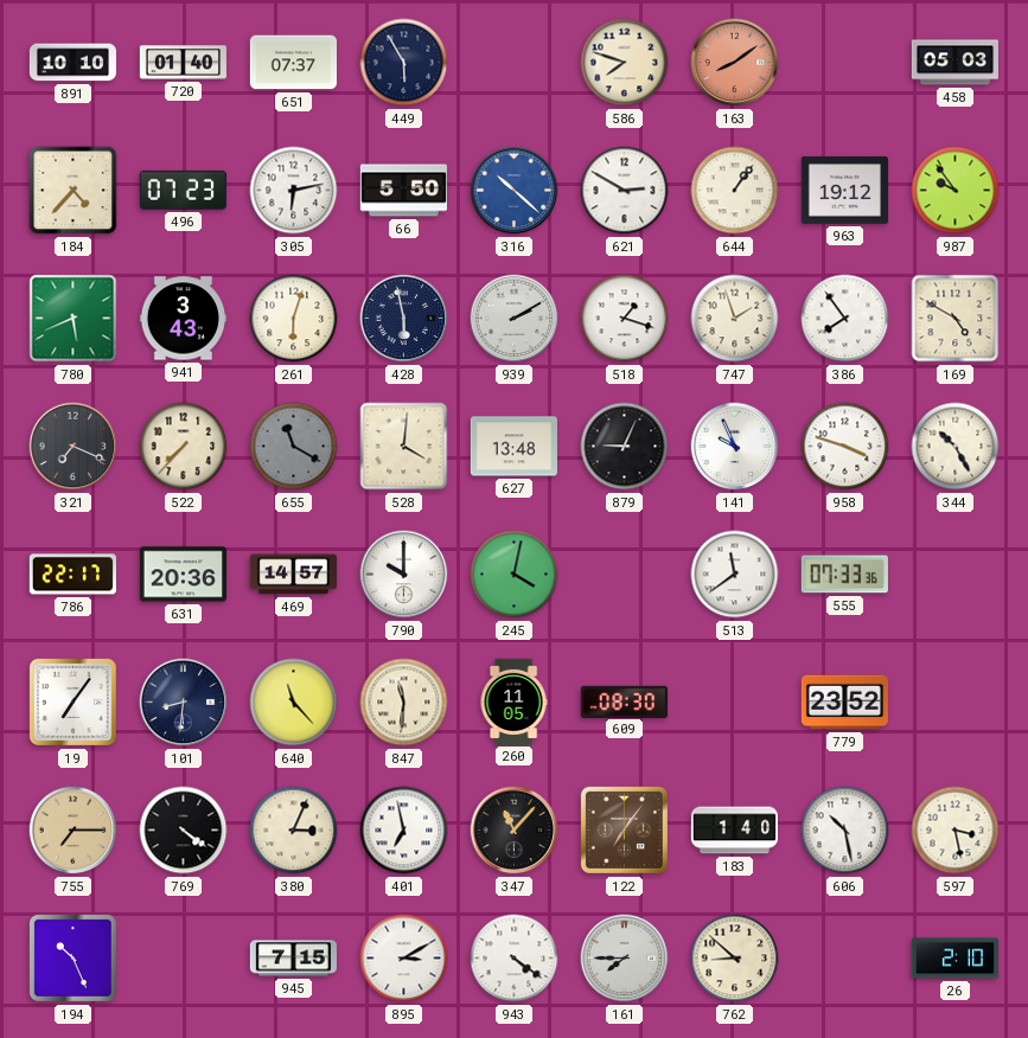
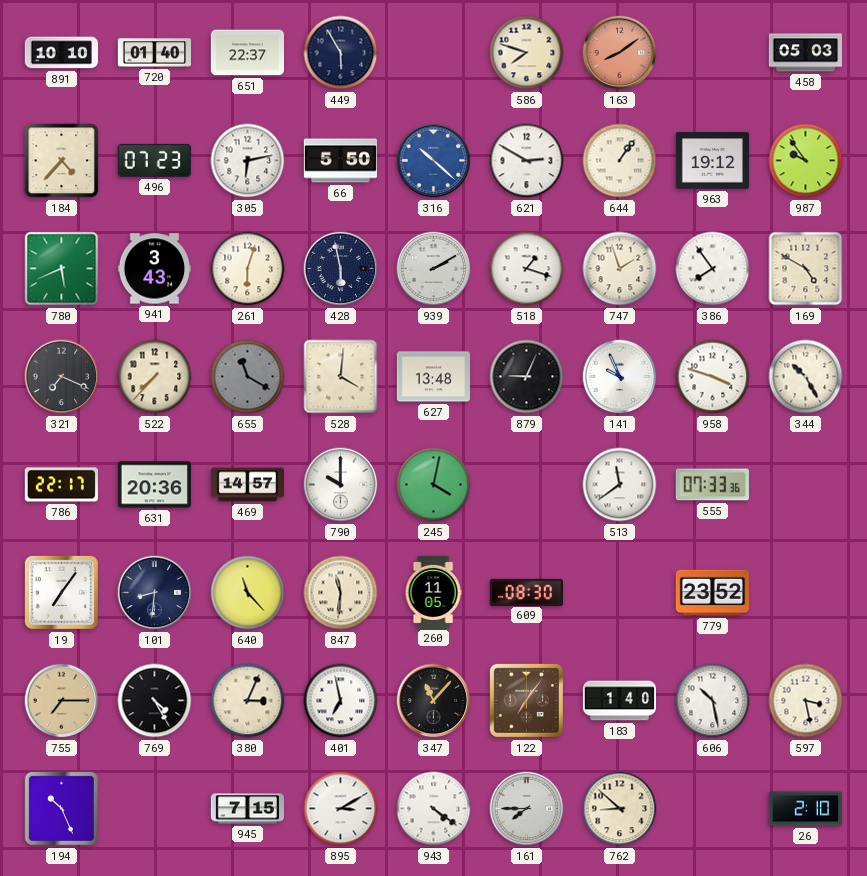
651: 07:37 -> 22:37
769: 4:21 -> 4:25
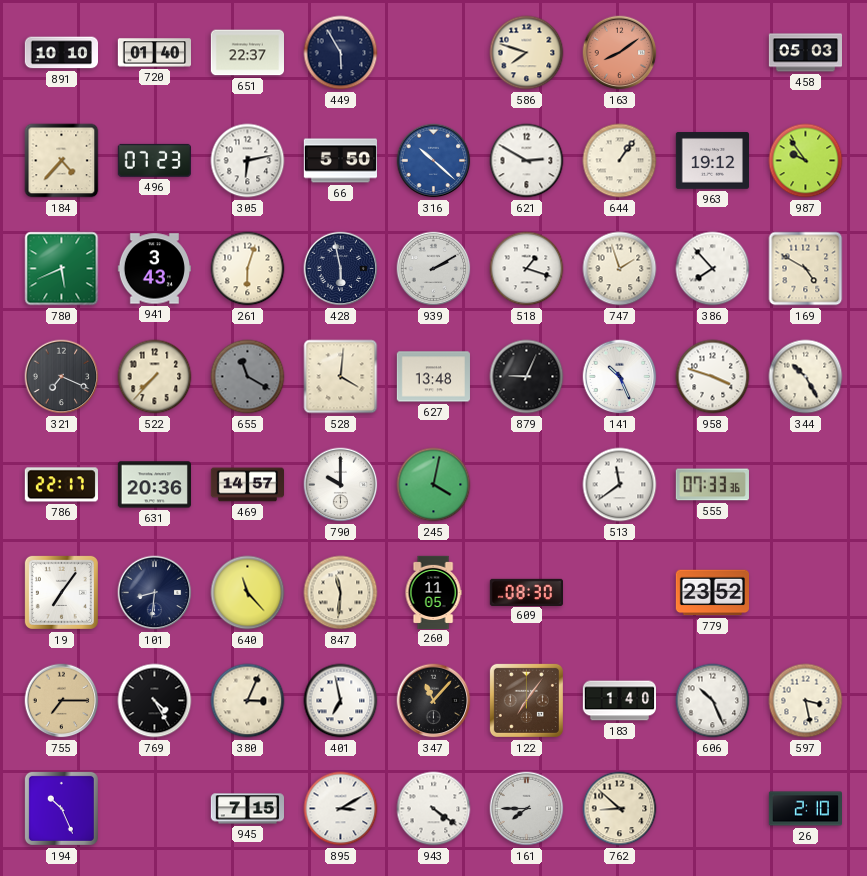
386: 7:54 -> 7:53
141: 9:56 -> 10:26
606: 10:28 -> 10:26
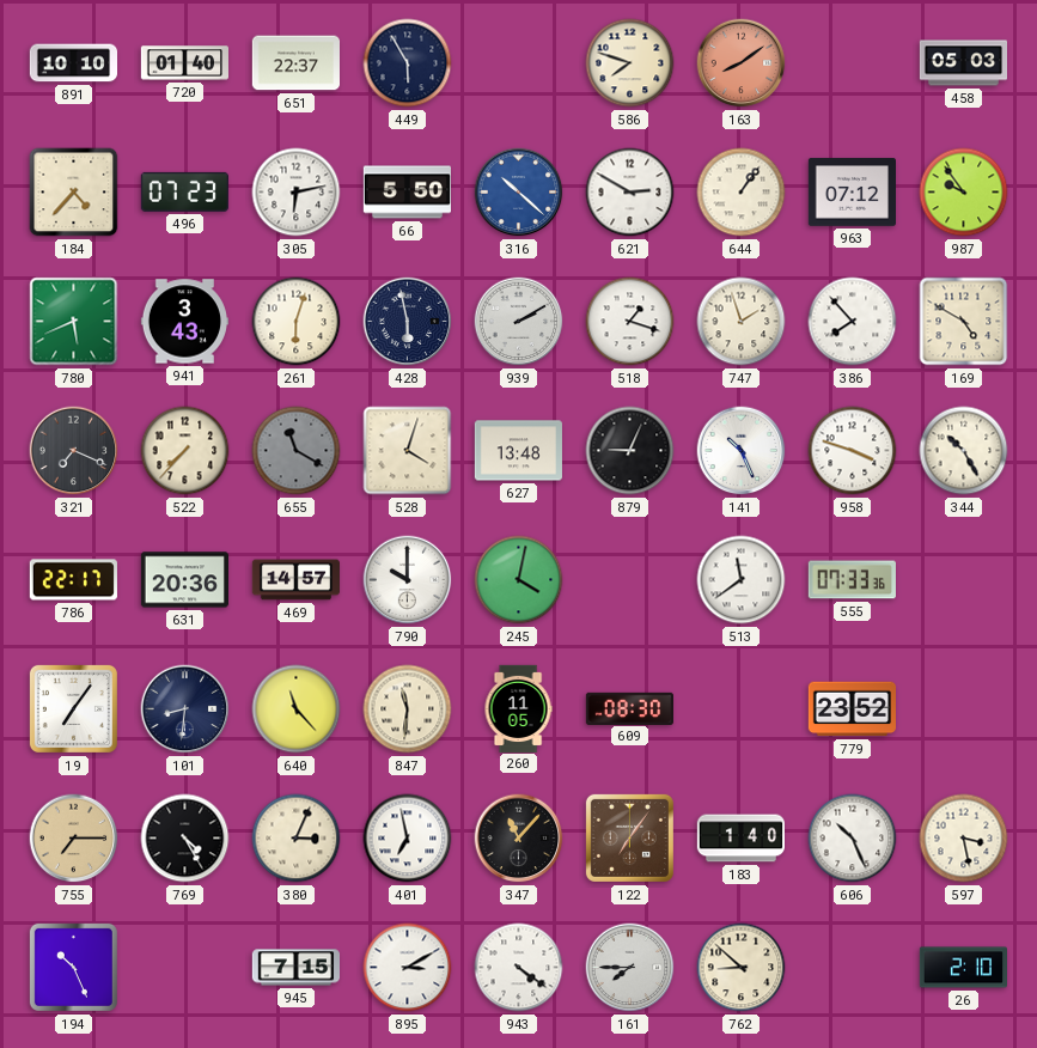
963: 19:12 -> 07:12
528: 4:01 -> 4:03
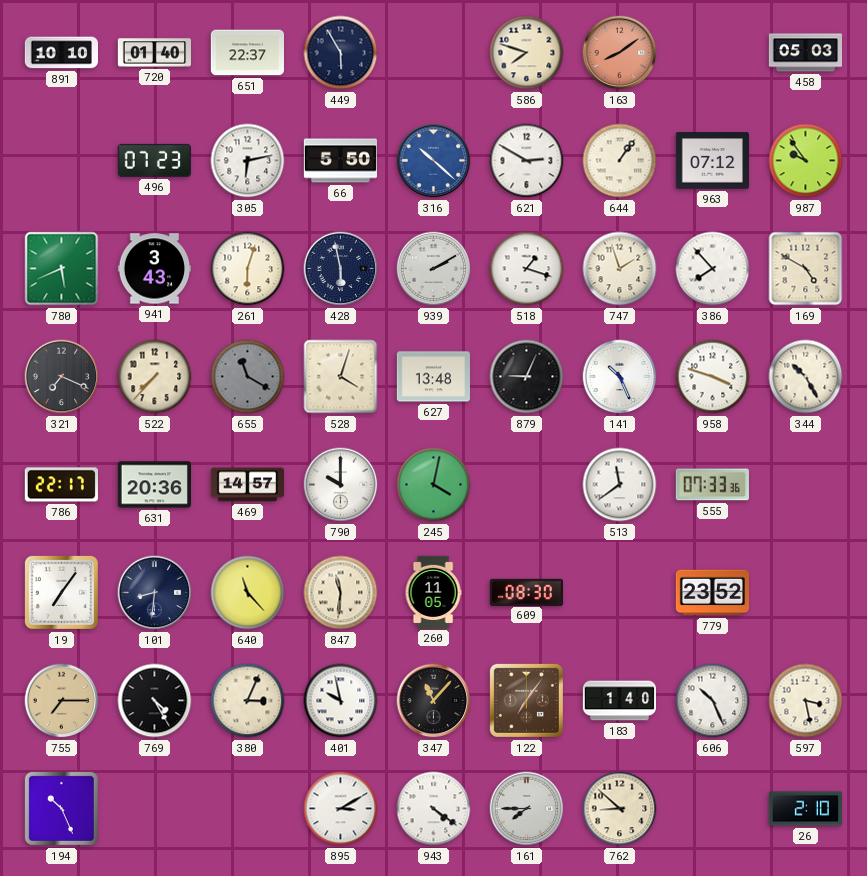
184: 4:37 -> none
401: 6:58 -> 9:58
945: 7:15 -> none
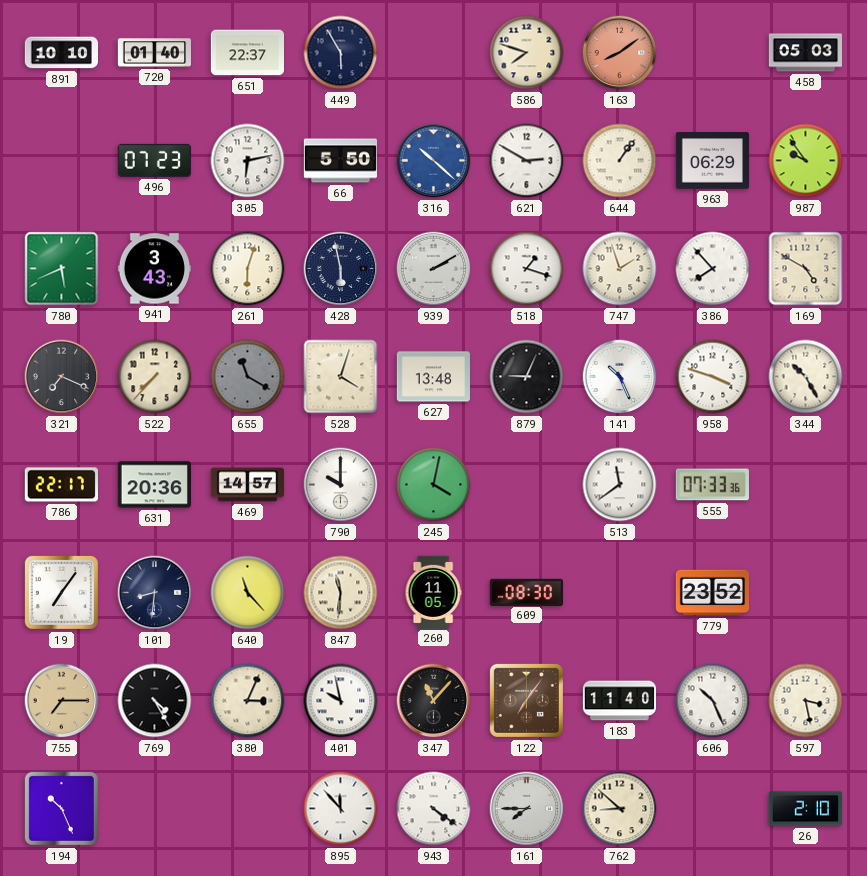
963: 07:12 -> 06:29
183: 1:40 -> 11:40
895: 3:10 -> 11:53
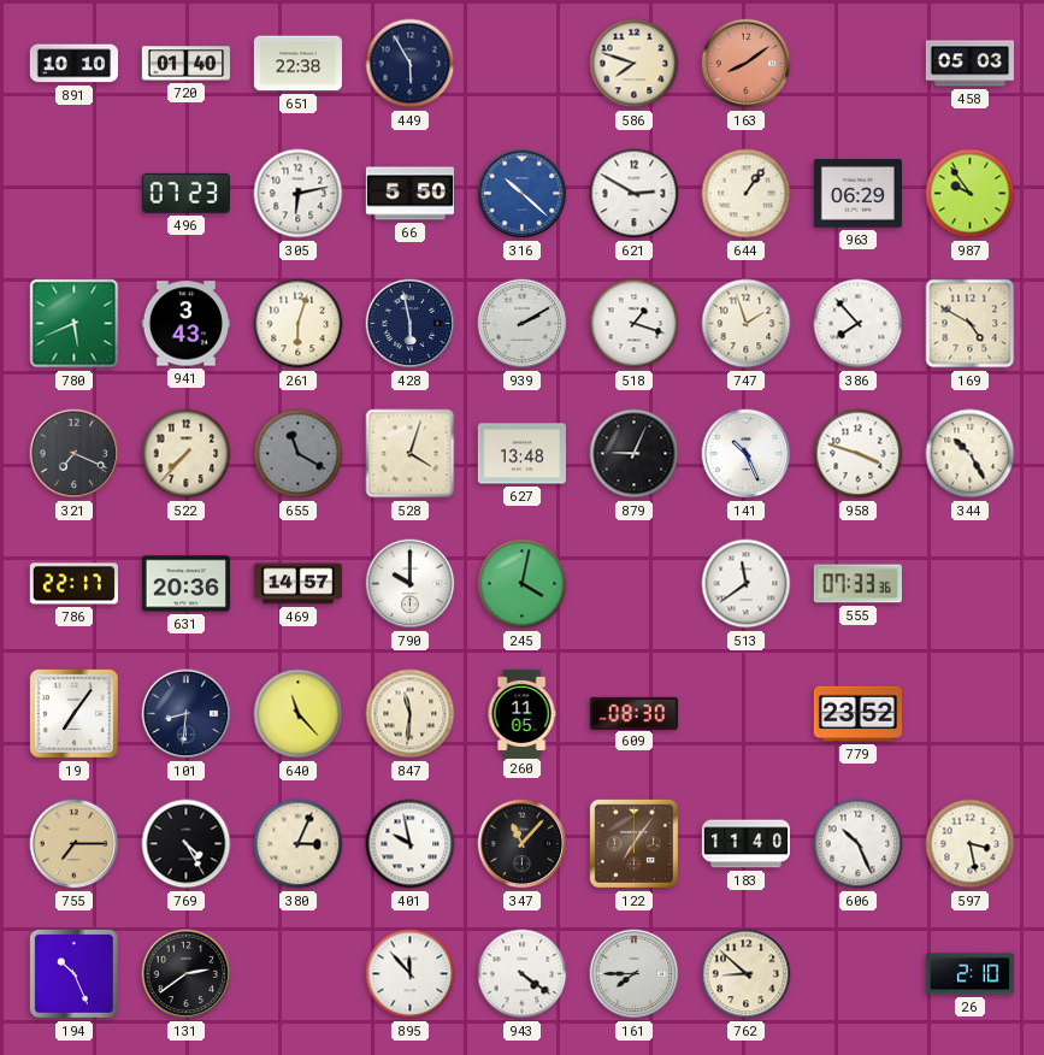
651: 22:37 -> 22:38
131: none -> 2:39
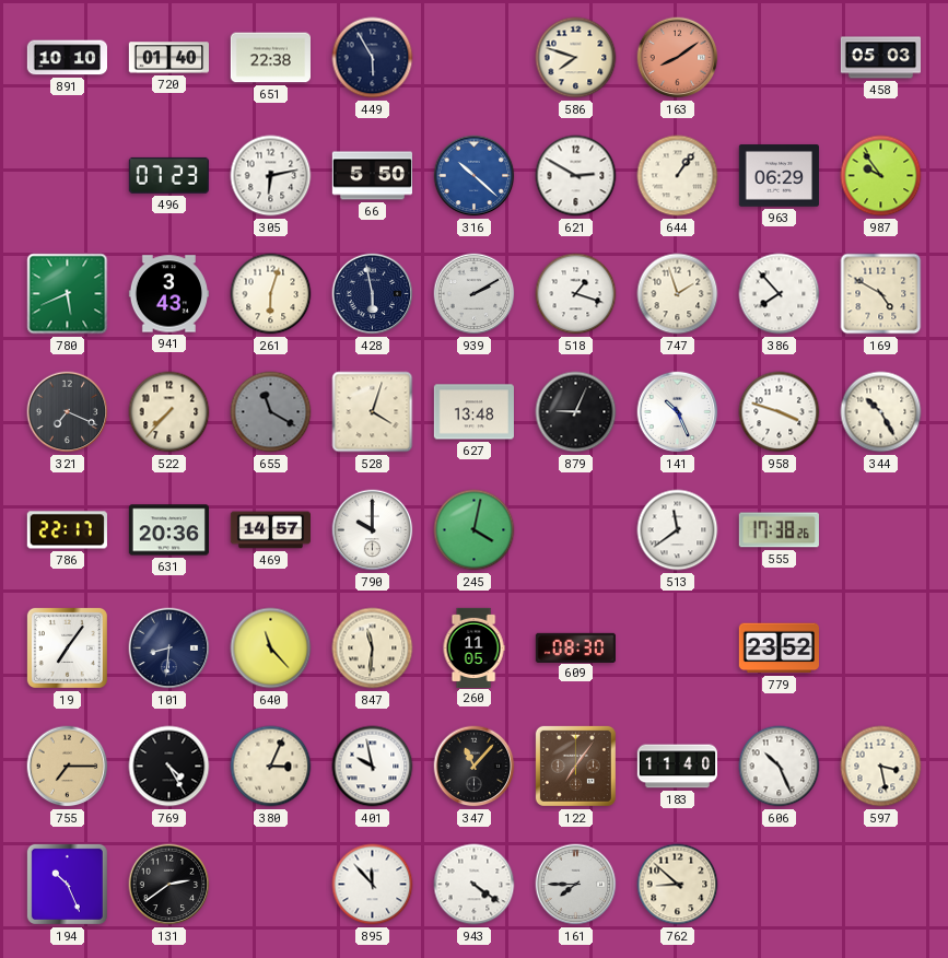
555: 07:33 -> 17:38
26: 2:10 -> none
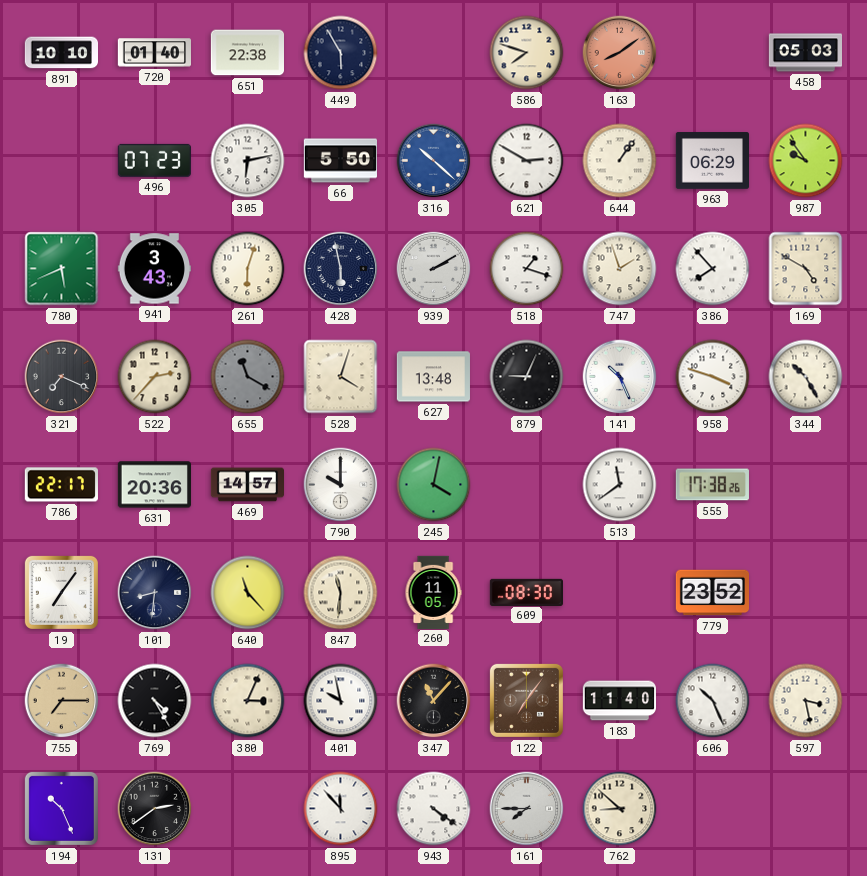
522: 7:37 -> 2:37
